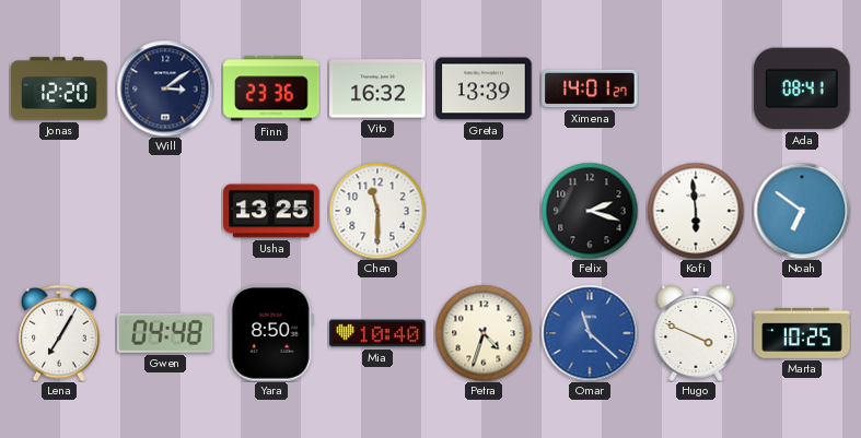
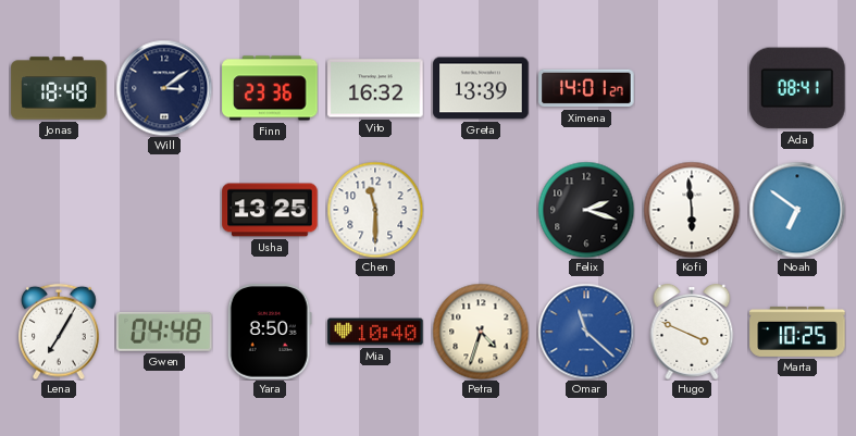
Jonas: 12:20 -> 18:48
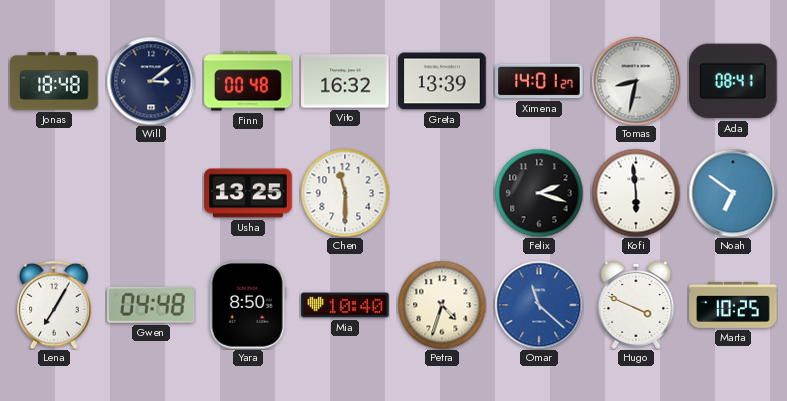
Finn: 23:36 -> 00:48
Tomas: none -> 8:32
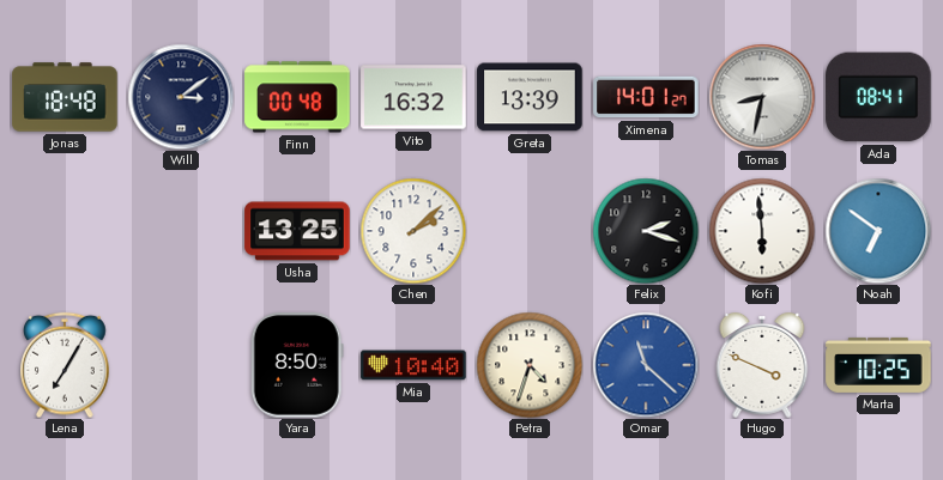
Chen: 11:30 -> 2:08
Gwen: 04:48 -> none
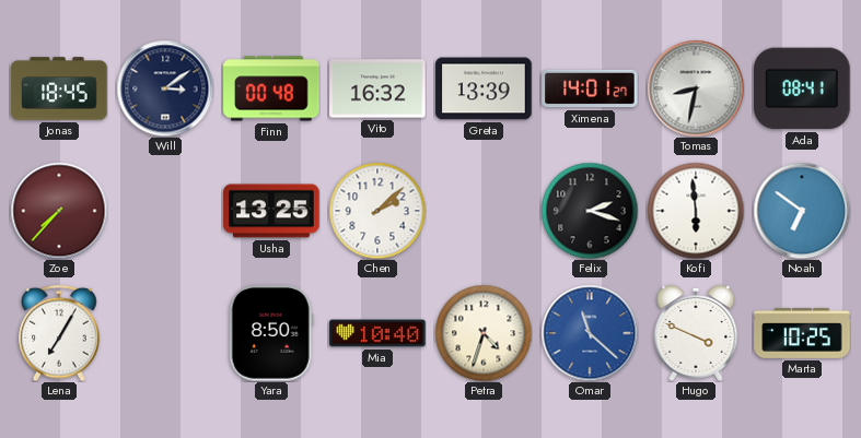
Jonas: 18:48 -> 18:45
Zoe: none -> 7:37
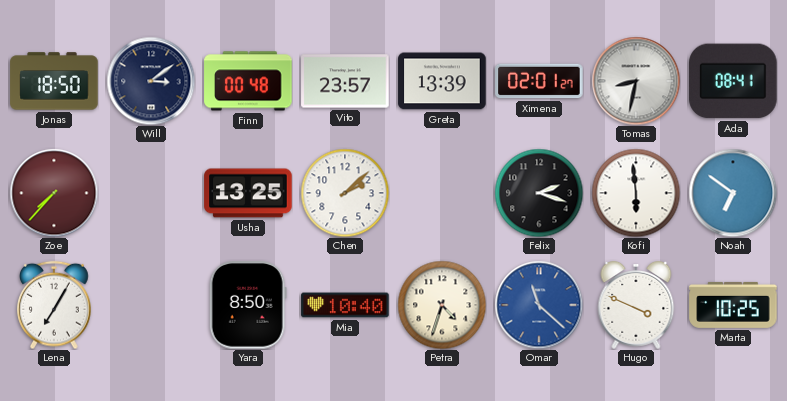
Jonas: 18:45 -> 18:50
Vito: 16:32 -> 23:57
Ximena: 14:01 -> 02:01
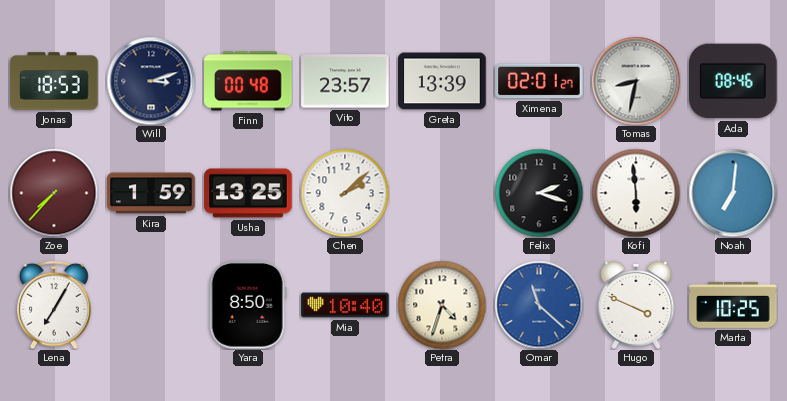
Jonas: 18:50 -> 18:53
Will: 3:09 -> 3:12
Ada: 08:41 -> 08:46
Kira: none -> 1:59
Noah: 6:51 -> 7:01
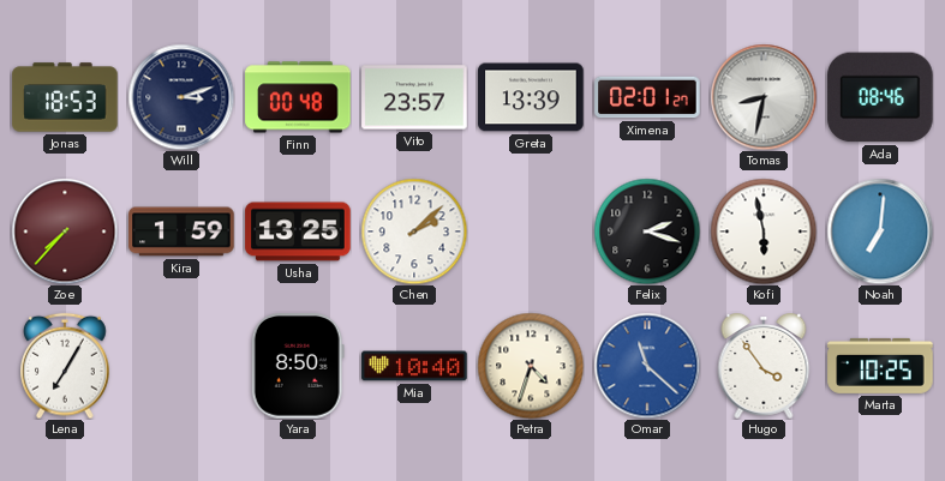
Kofi: 5:59 -> 5:58
Hugo: 3:49 -> 3:54
